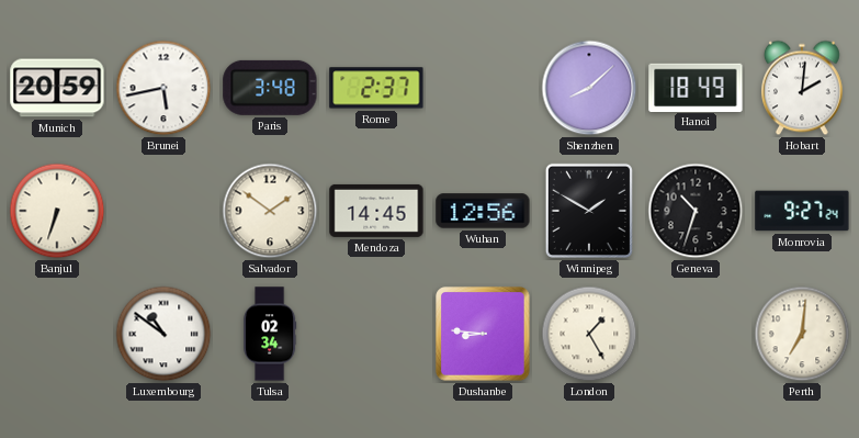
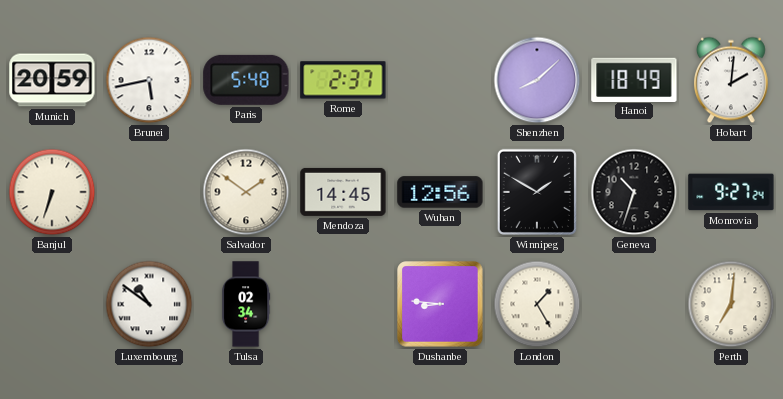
Paris: 3:48 -> 5:48
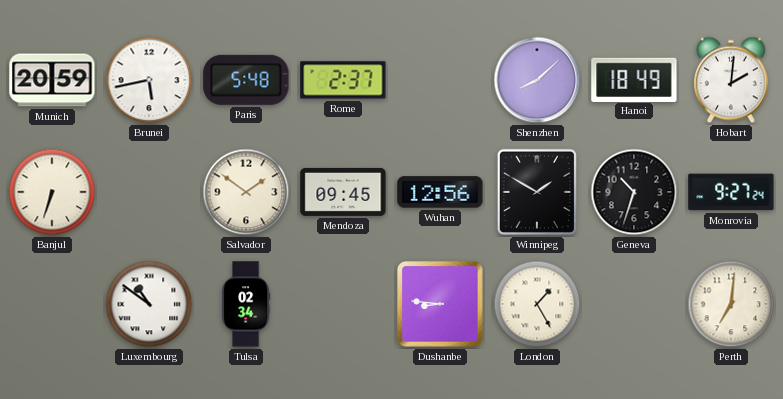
Mendoza: 14:45 -> 09:45
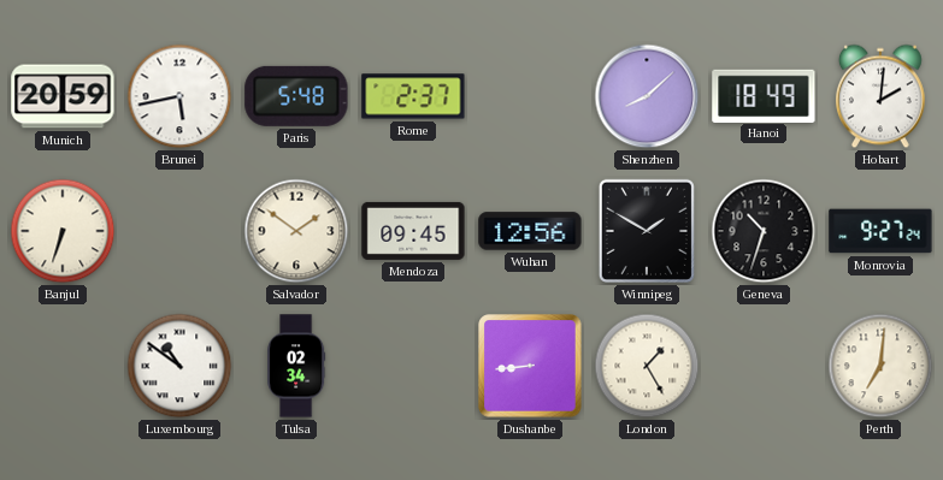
Dushanbe: 8:46 -> 8:44
